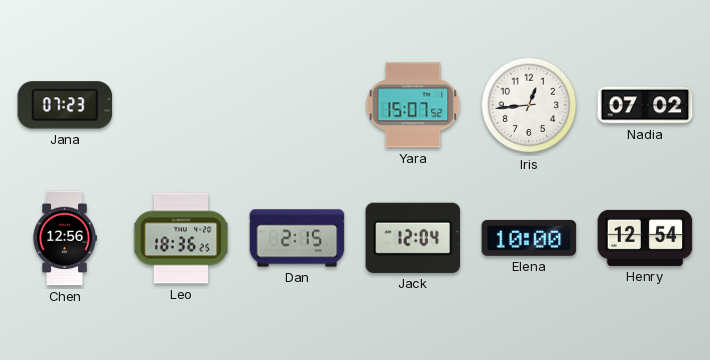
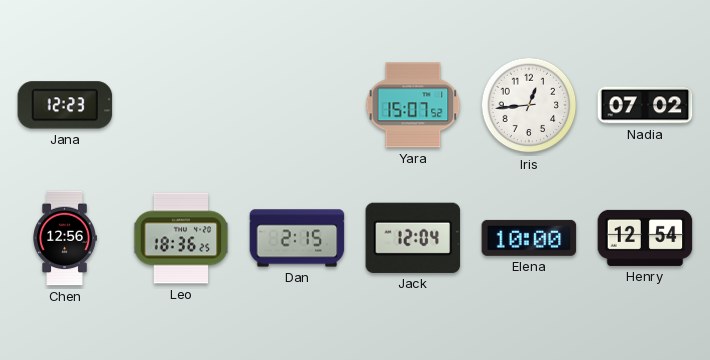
Jana: 07:23 -> 12:23
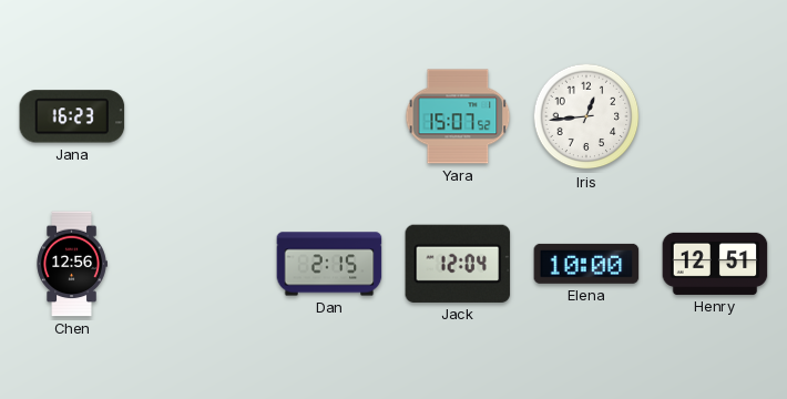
Jana: 12:23 -> 16:23
Nadia: 07:02 -> none
Leo: 18:36 -> none
Henry: 12:54 -> 12:51
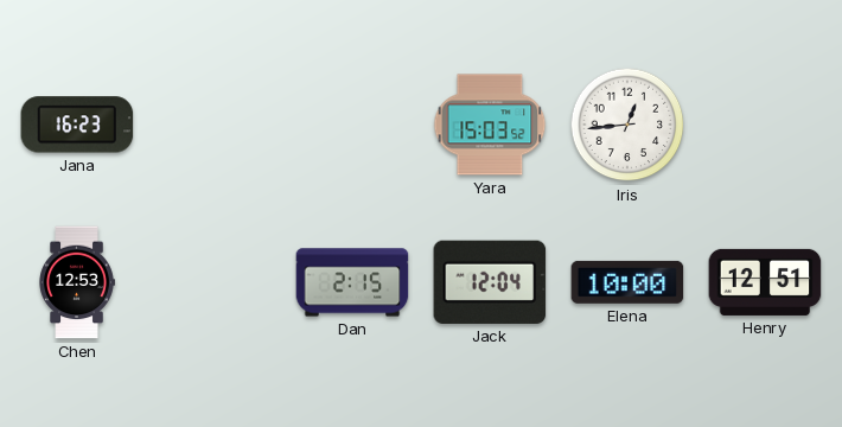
Yara: 15:07 -> 15:03
Chen: 12:56 -> 12:53
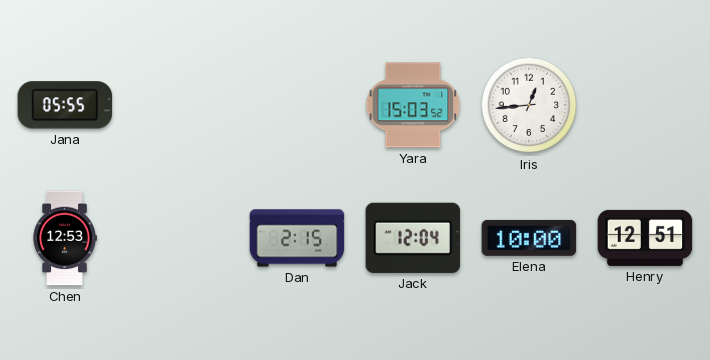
Jana: 16:23 -> 05:55
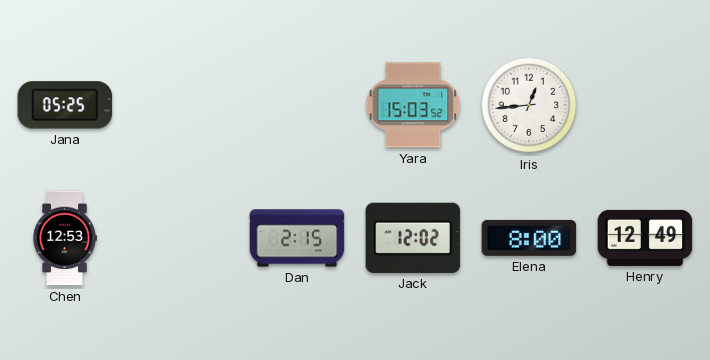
Jana: 05:55 -> 05:25
Jack: 12:04 -> 12:02
Elena: 10:00 -> 8:00
Henry: 12:51 -> 12:49
